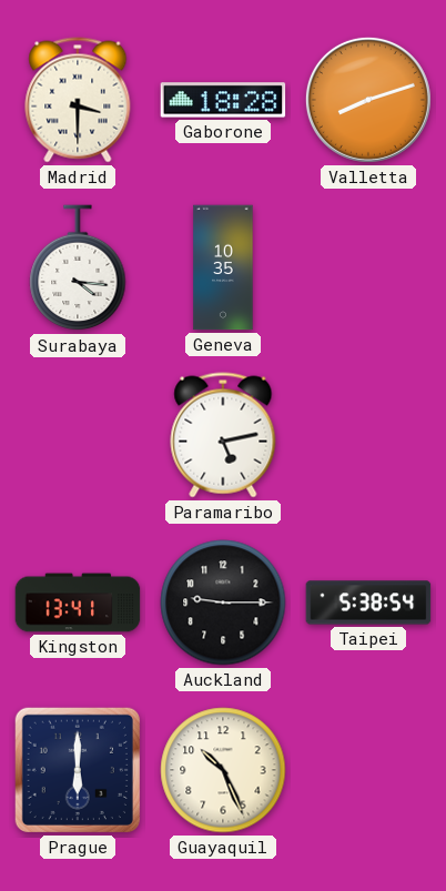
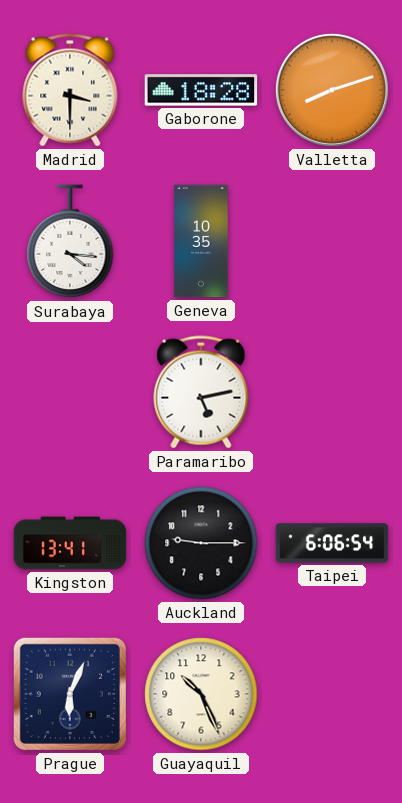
Taipei: 5:38 -> 6:06
Prague: 6:00 -> 6:04
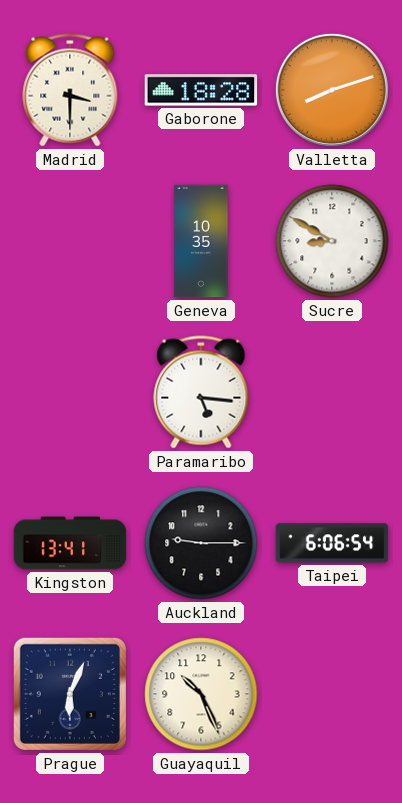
Surabaya: 4:16 -> none
Sucre: none -> 8:50
Paramaribo: 5:13 -> 5:16
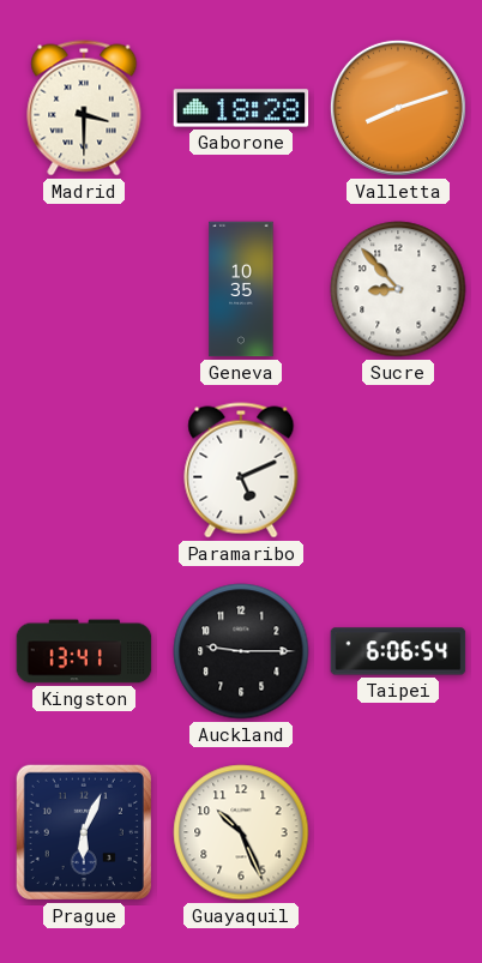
Sucre: 8:50 -> 8:53
Paramaribo: 5:16 -> 5:11
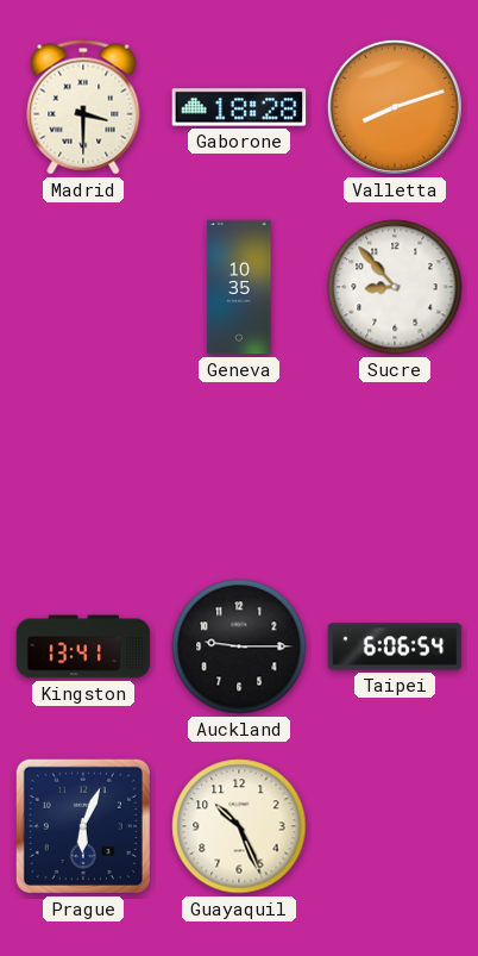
Paramaribo: 5:11 -> none
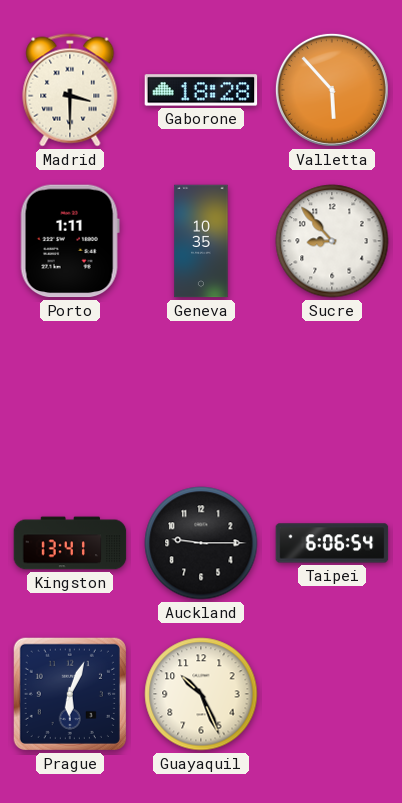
Valletta: 8:12 -> 5:53
Porto: none -> 1:11
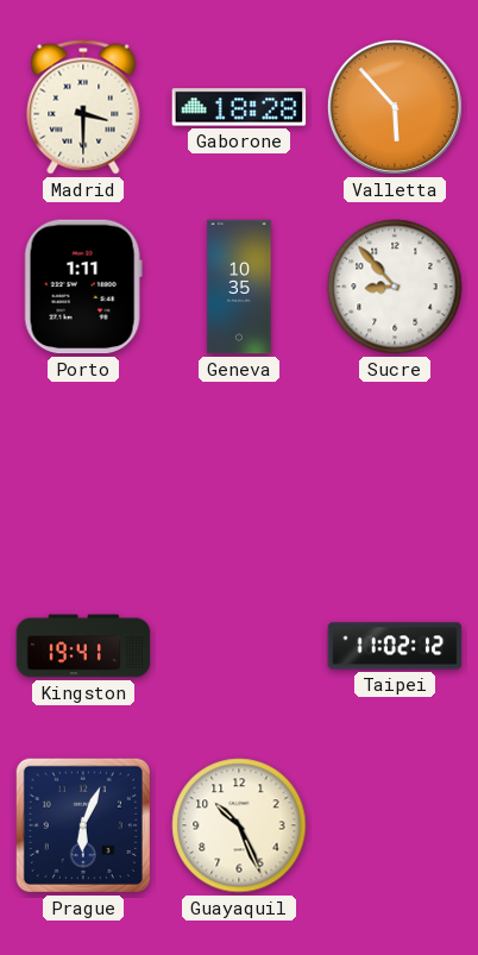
Kingston: 13:41 -> 19:41
Auckland: 9:15 -> none
Taipei: 6:06 -> 11:02
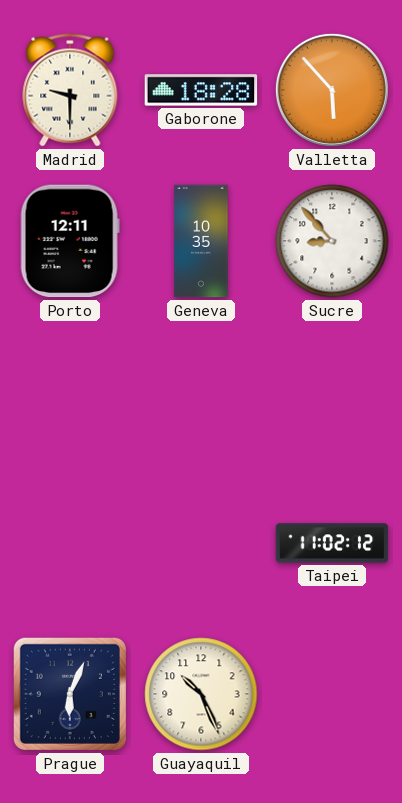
Madrid: 3:30 -> 9:30
Porto: 1:11 -> 12:11
Kingston: 19:41 -> none
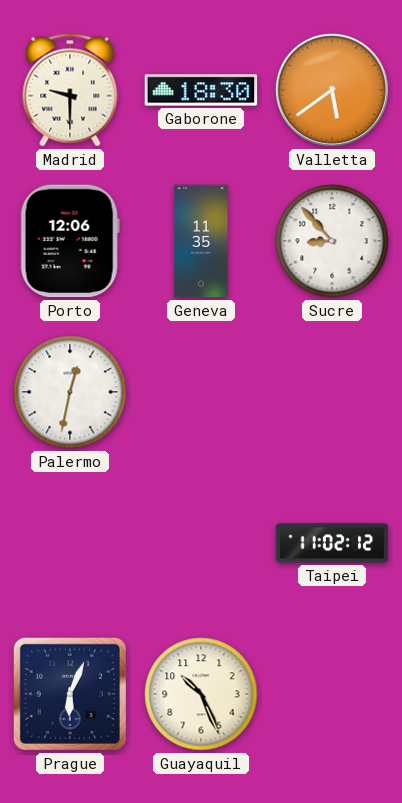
Gaborone: 18:28 -> 18:30
Valletta: 5:53 -> 5:39
Porto: 12:11 -> 12:06
Geneva: 10:35 -> 11:35
Palermo: none -> 12:32
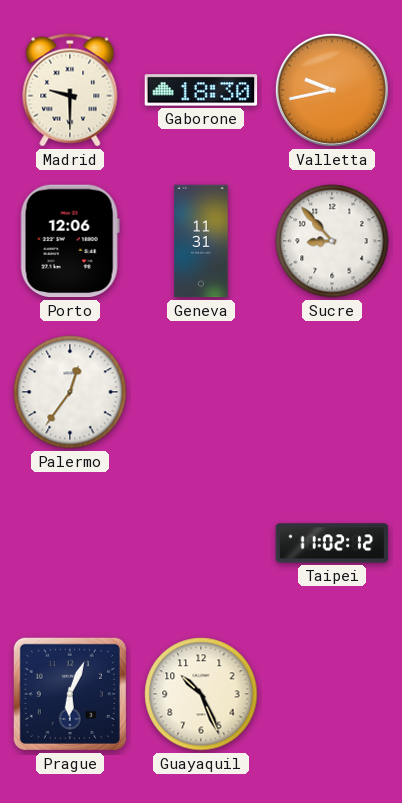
Valletta: 5:39 -> 9:43
Geneva: 11:35 -> 11:31
Palermo: 12:32 -> 12:36
